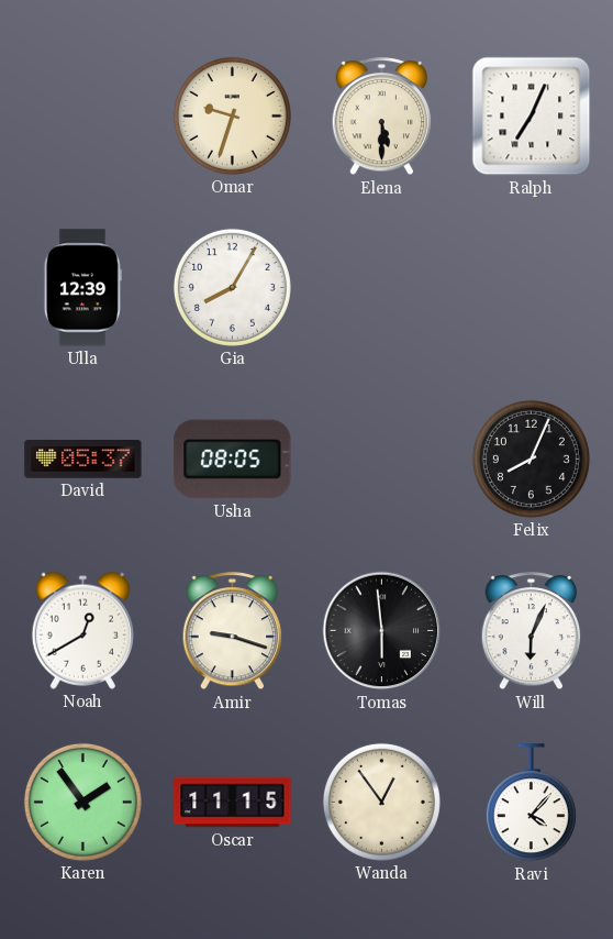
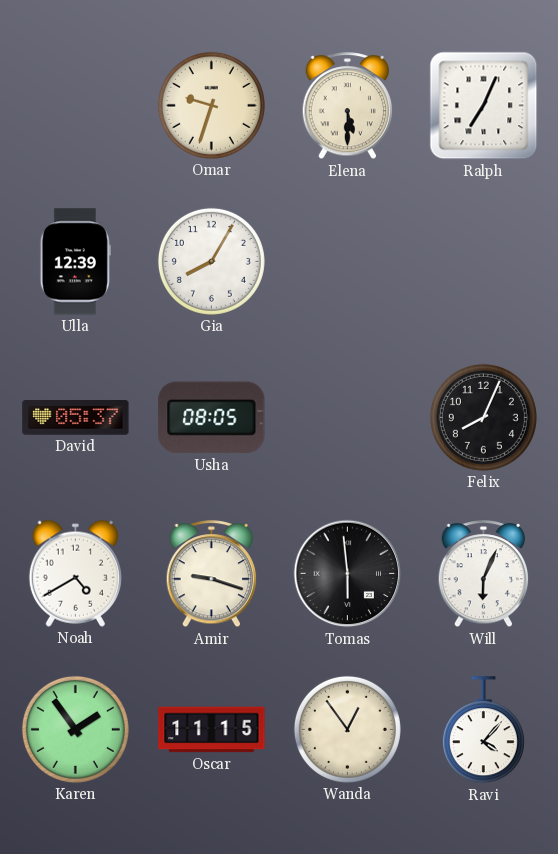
Noah: 12:40 -> 4:40
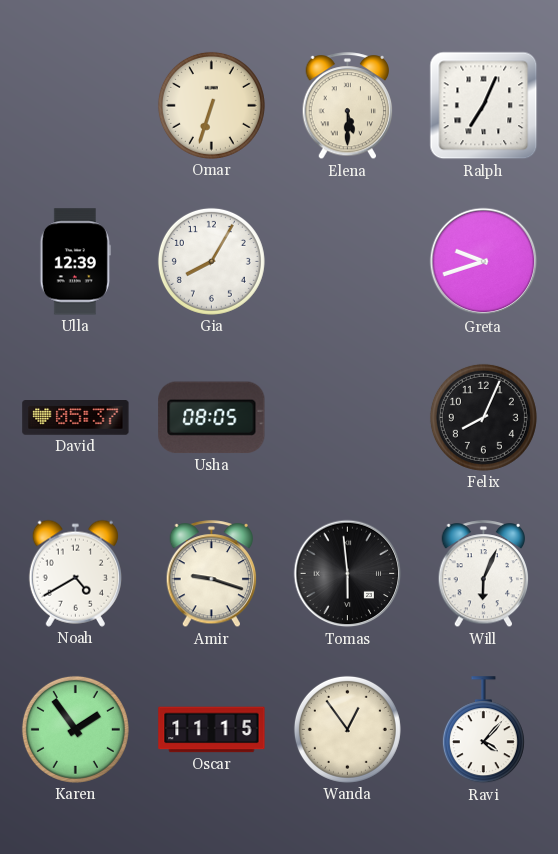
Omar: 9:33 -> 6:33
Greta: none -> 9:42
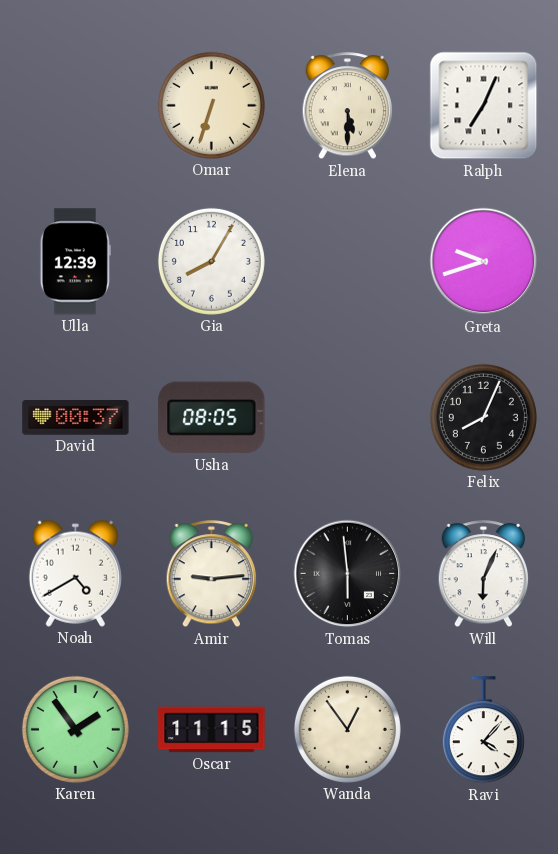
David: 05:37 -> 00:37
Amir: 9:18 -> 9:14
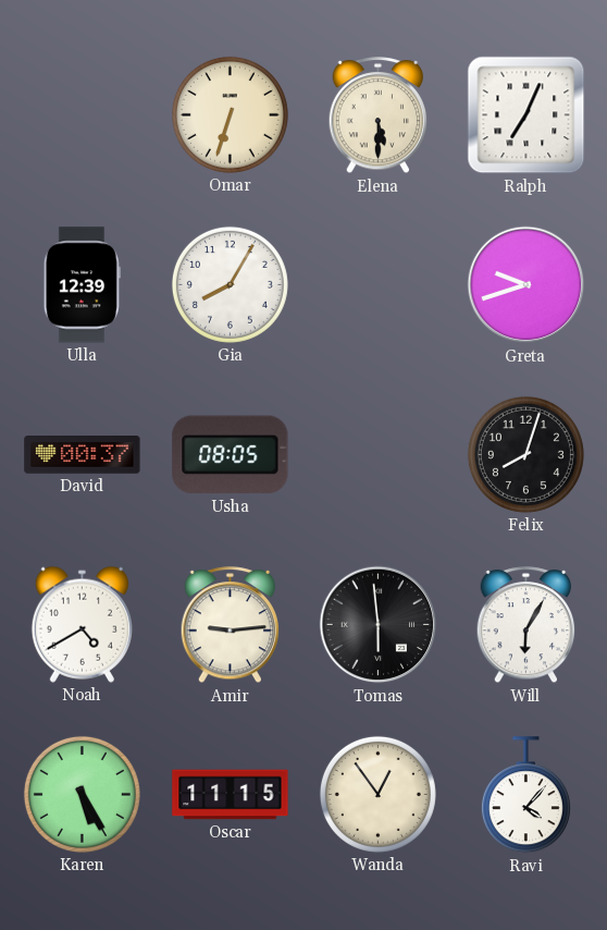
Felix: 8:04 -> 8:03
Will: 6:04 -> 6:05
Karen: 1:54 -> 5:25
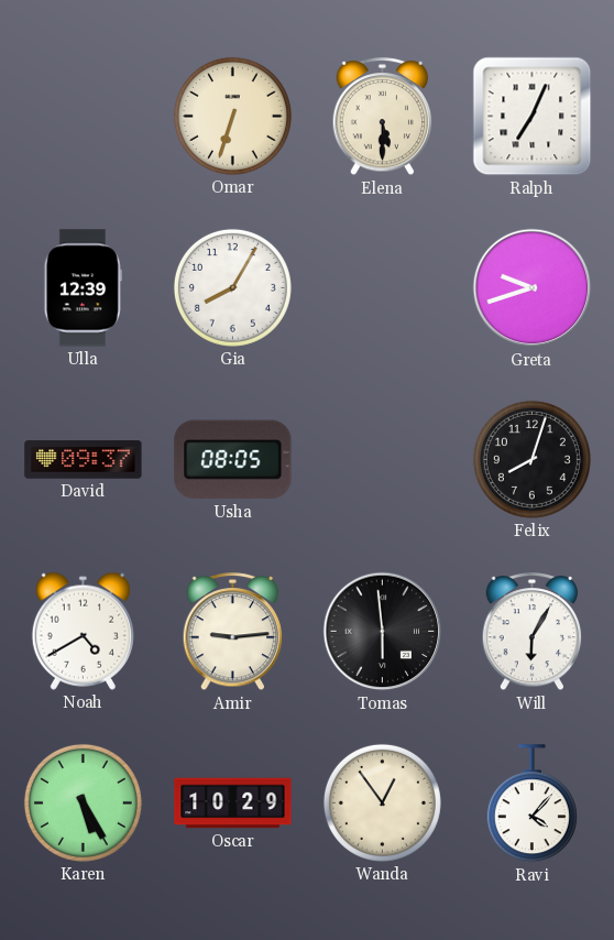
David: 00:37 -> 09:37
Oscar: 11:15 -> 10:29
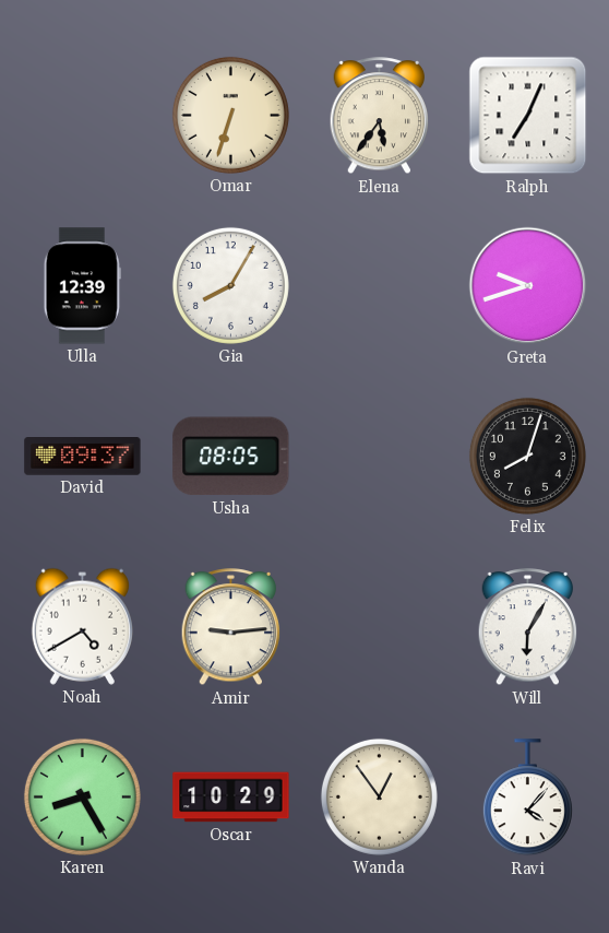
Elena: 5:30 -> 5:36
Tomas: 5:59 -> none
Karen: 5:25 -> 8:25
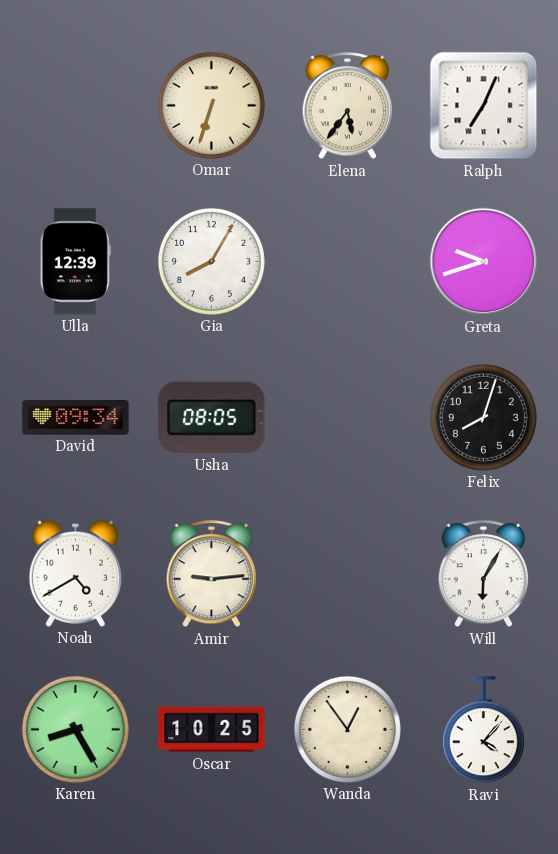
David: 09:37 -> 09:34
Oscar: 10:29 -> 10:25
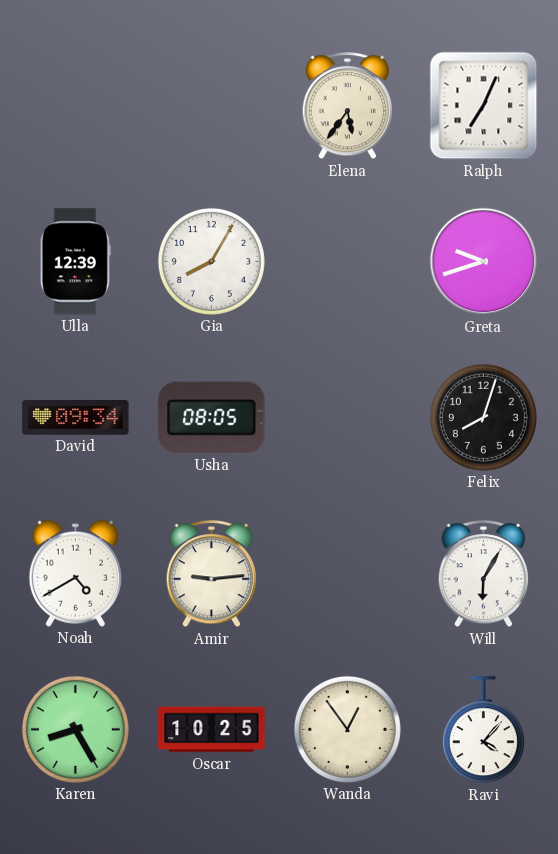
Omar: 6:33 -> none
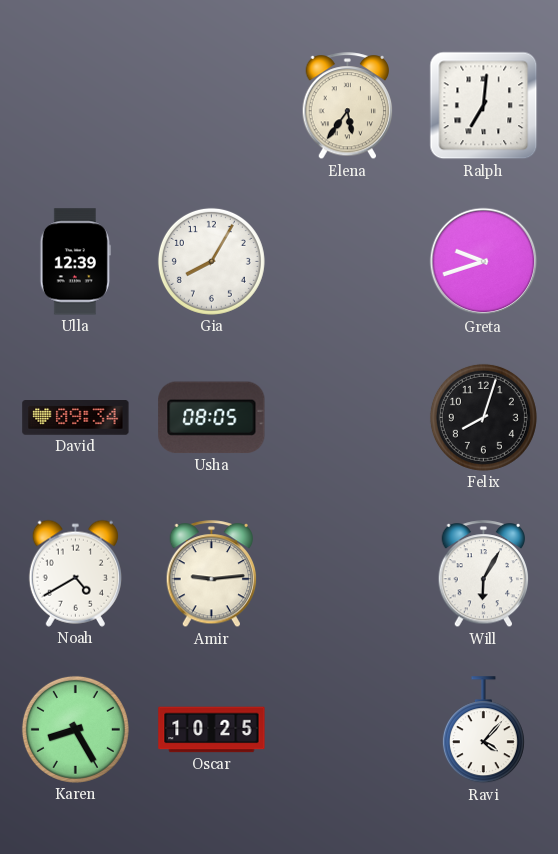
Ralph: 7:04 -> 7:01
Wanda: 12:54 -> none
